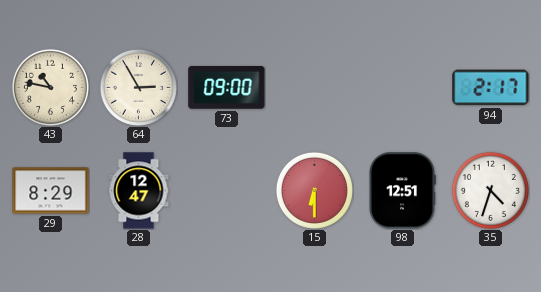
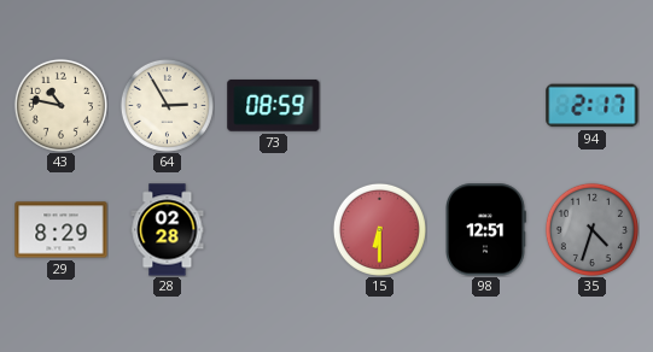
73: 09:00 -> 08:59
28: 12:47 -> 02:28
35 dial: white -> grey
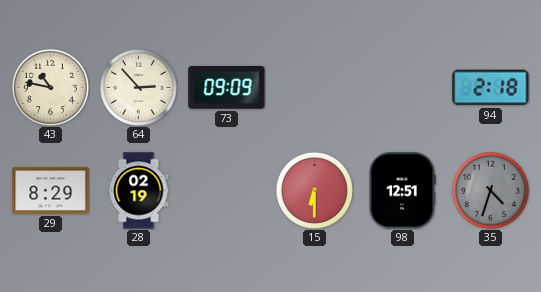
64: 2:55 -> 2:53
73: 08:59 -> 09:09
94: 2:17 -> 2:18
28: 02:28 -> 02:19
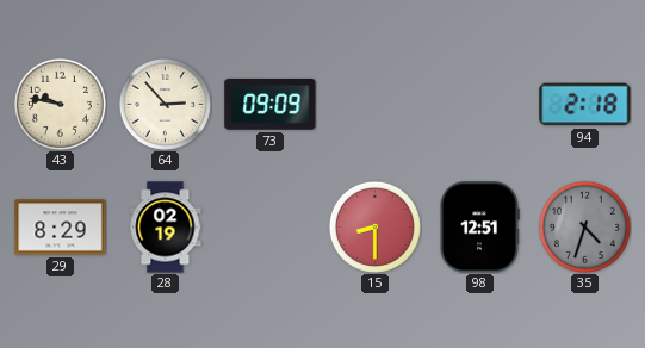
43: 10:47 -> 9:47
15: 6:30 -> 8:30
